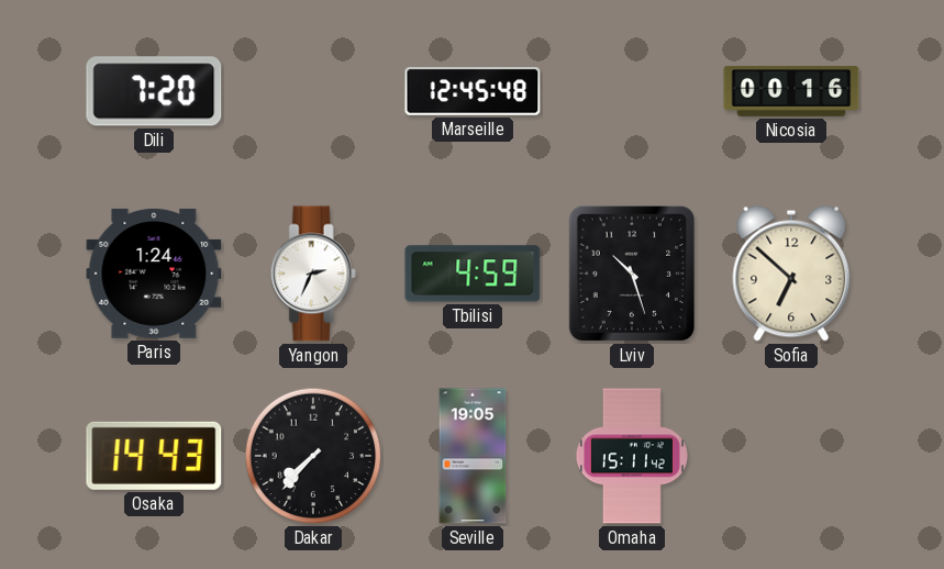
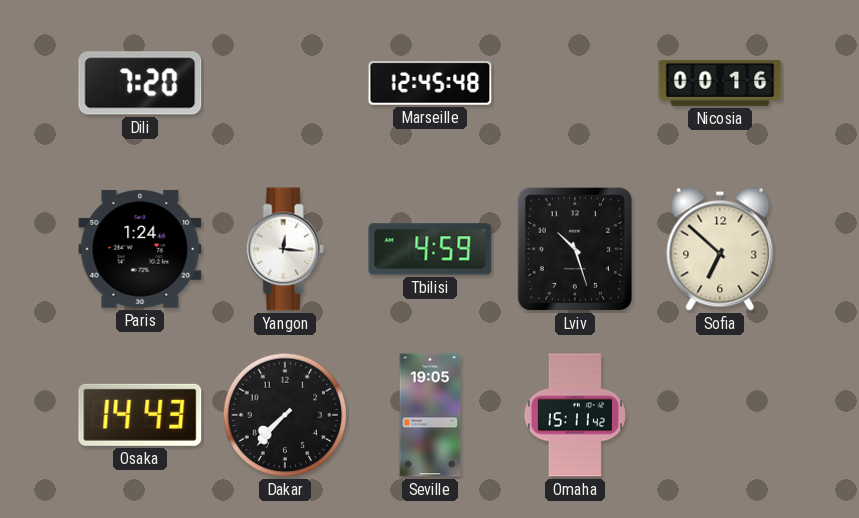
Yangon: 2:34 -> 12:16
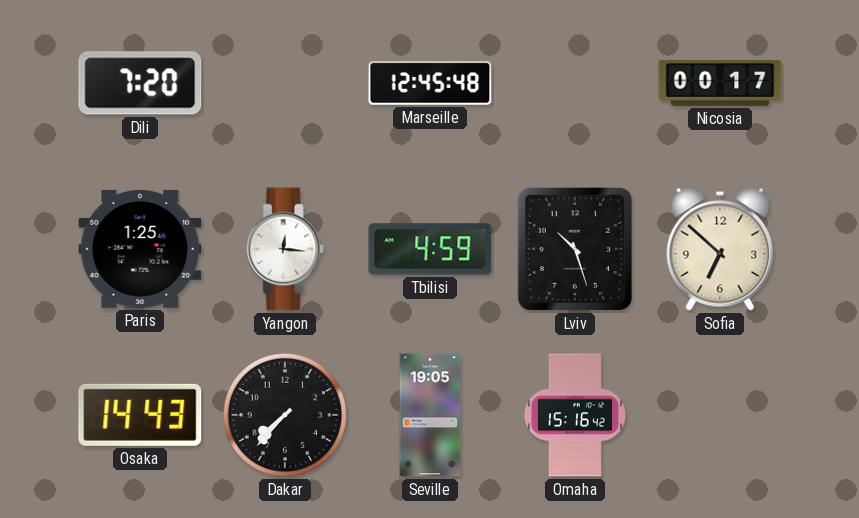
Nicosia: 00:16 -> 00:17
Paris: 1:24 -> 1:25
Omaha: 15:11 -> 15:16
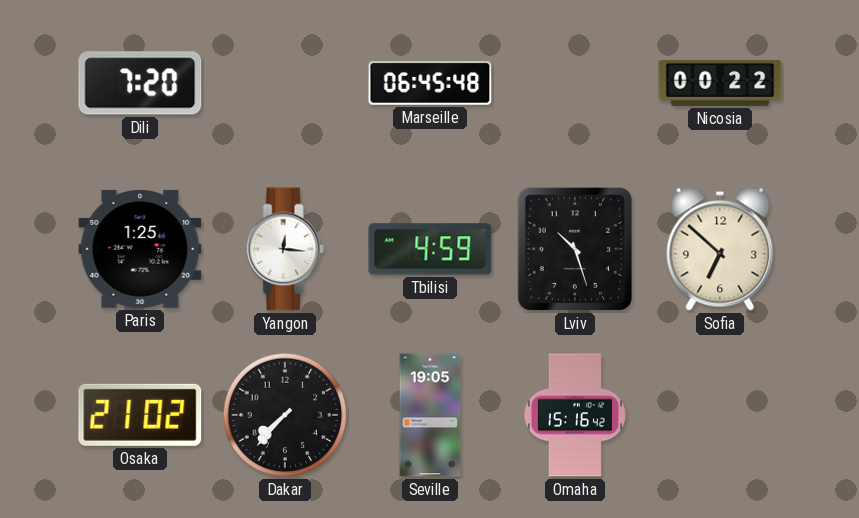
Marseille: 12:45 -> 06:45
Nicosia: 00:17 -> 00:22
Osaka: 14:43 -> 21:02
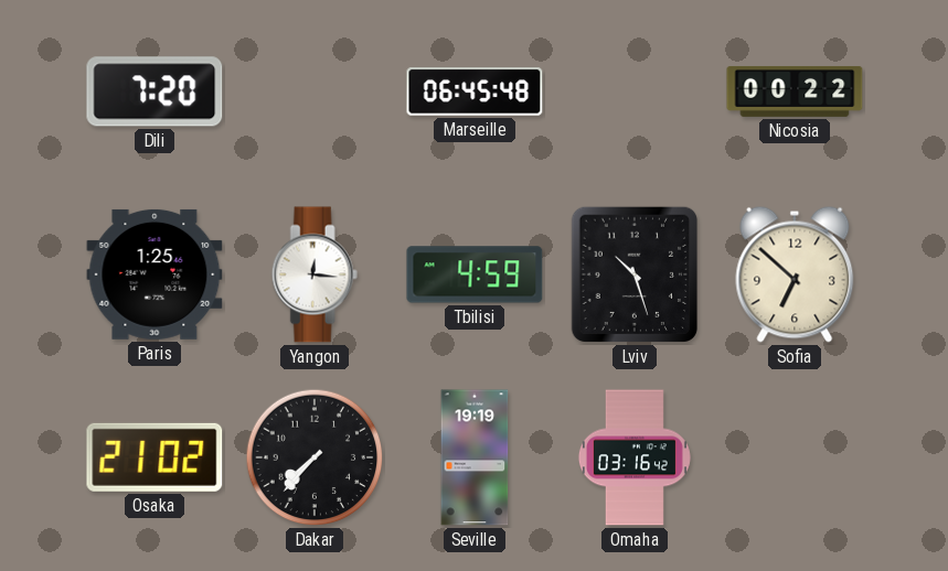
Seville: 19:05 -> 19:19
Omaha: 15:16 -> 03:16
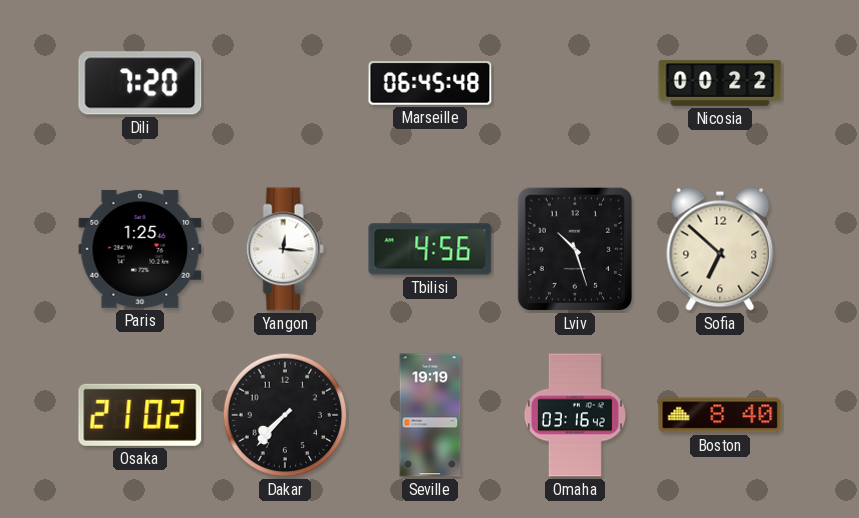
Tbilisi: 4:59 -> 4:56
Boston: none -> 8:40
